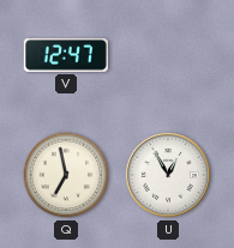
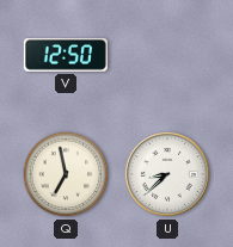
V: 12:47 -> 12:50
U: 12:55 -> 8:38
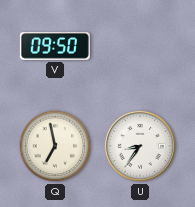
V: 12:50 -> 09:50
U: 8:38 -> 8:36
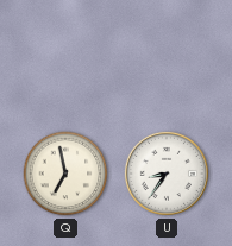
V: 09:50 -> none
